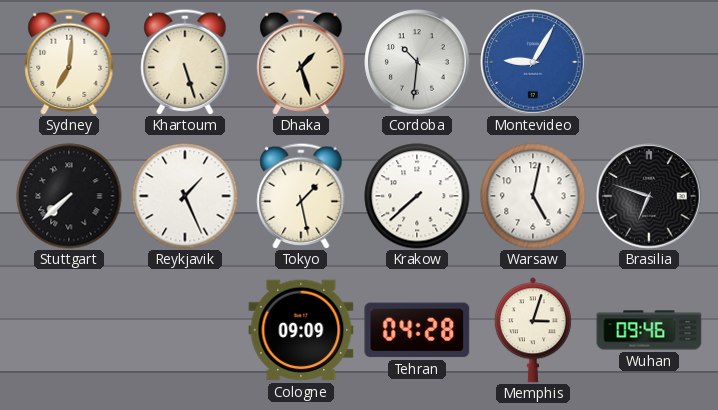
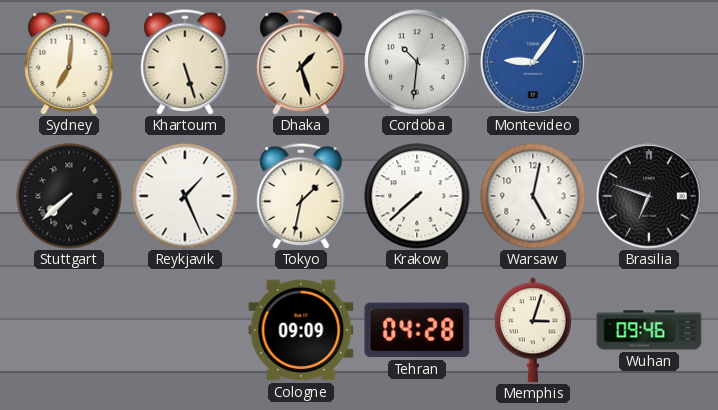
Montevideo: 9:05 -> 9:06
Tokyo: 1:28 -> 1:32
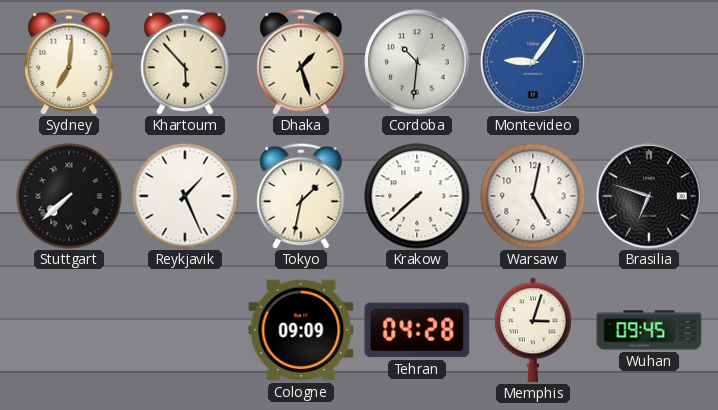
Khartoum: 5:27 -> 5:53
Wuhan: 09:46 -> 09:45
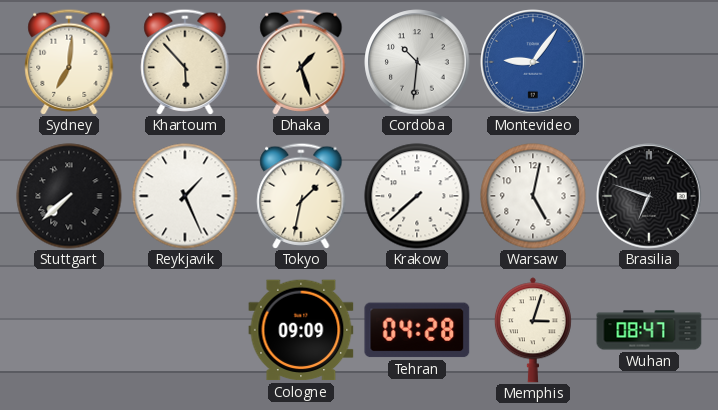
Wuhan: 09:45 -> 08:47
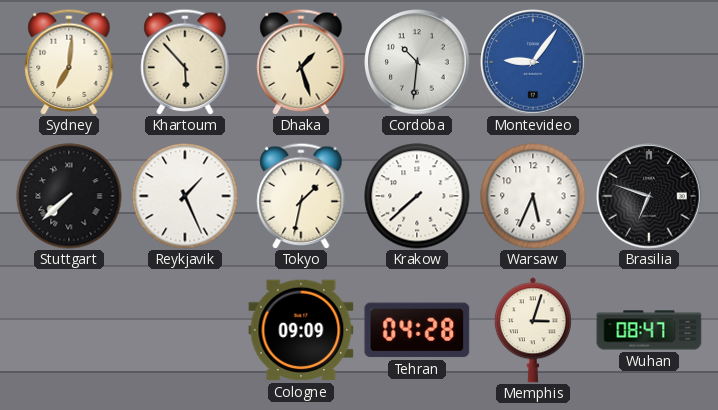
Warsaw: 5:02 -> 5:34
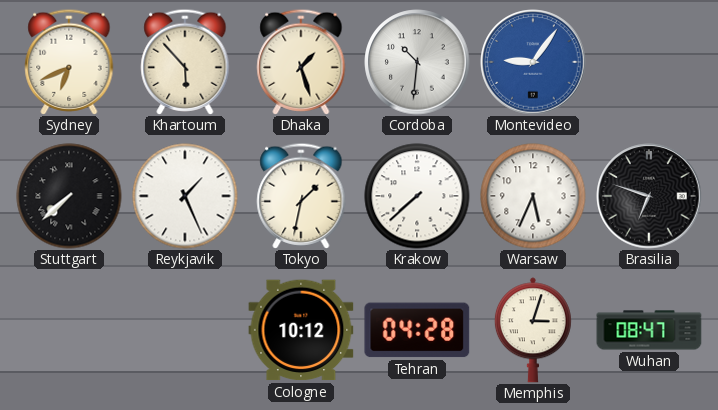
Sydney: 7:01 -> 6:41
Cologne: 09:09 -> 10:12
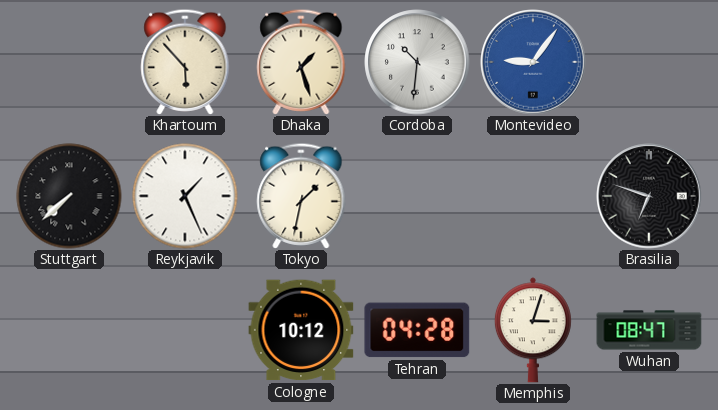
Sydney: 6:41 -> none
Krakow: 7:38 -> none
Warsaw: 5:34 -> none
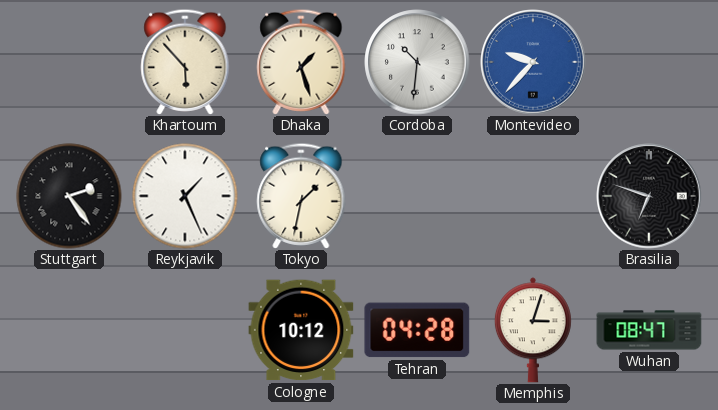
Montevideo: 9:06 -> 9:37
Stuttgart: 7:38 -> 2:24
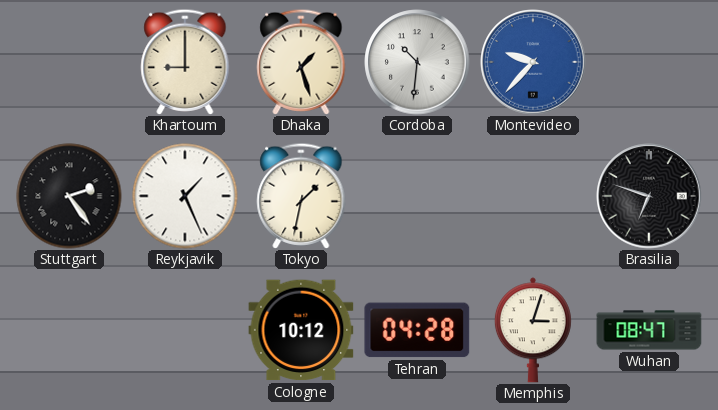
Khartoum: 5:53 -> 9:00
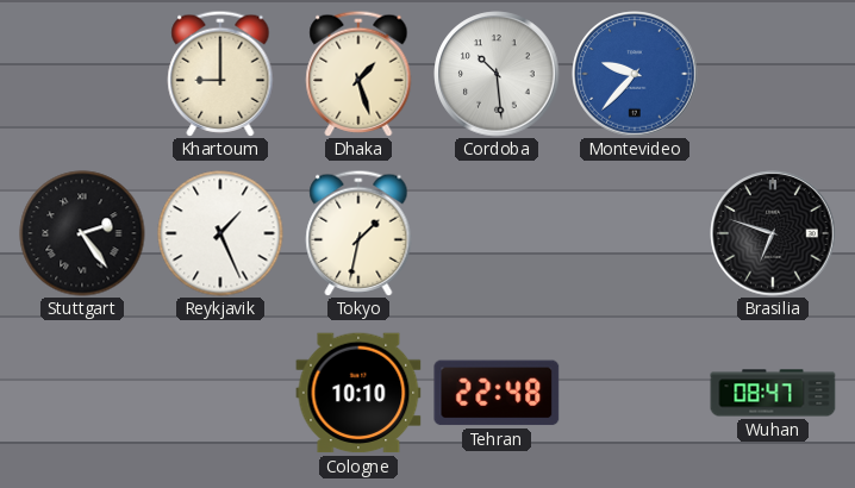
Cordoba: 10:31 -> 10:29
Cologne: 10:12 -> 10:10
Tehran: 04:28 -> 22:48
Memphis: 3:03 -> none
